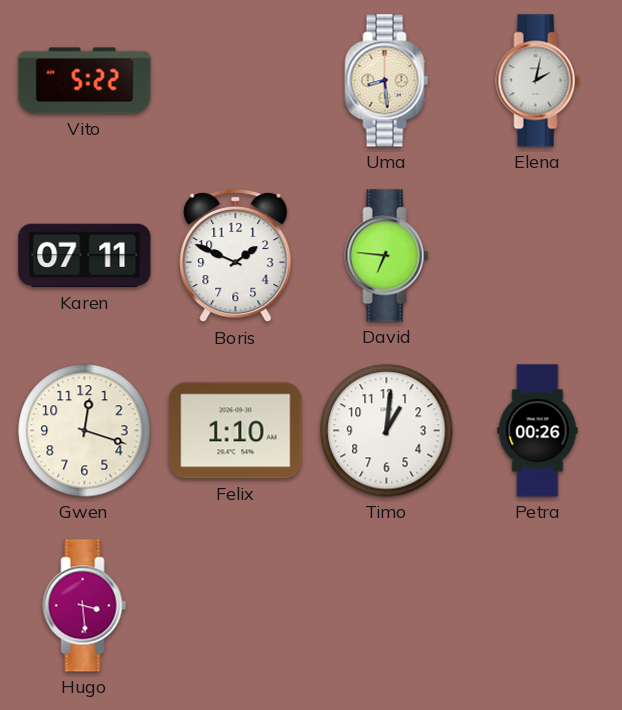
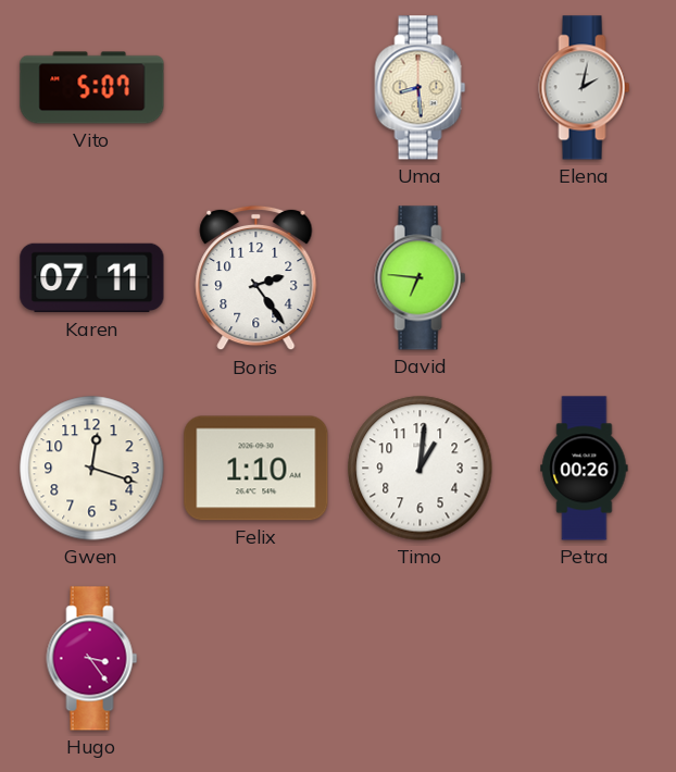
Vito: 5:22 -> 5:07
Boris: 1:49 -> 2:24
Hugo: 3:29 -> 3:24
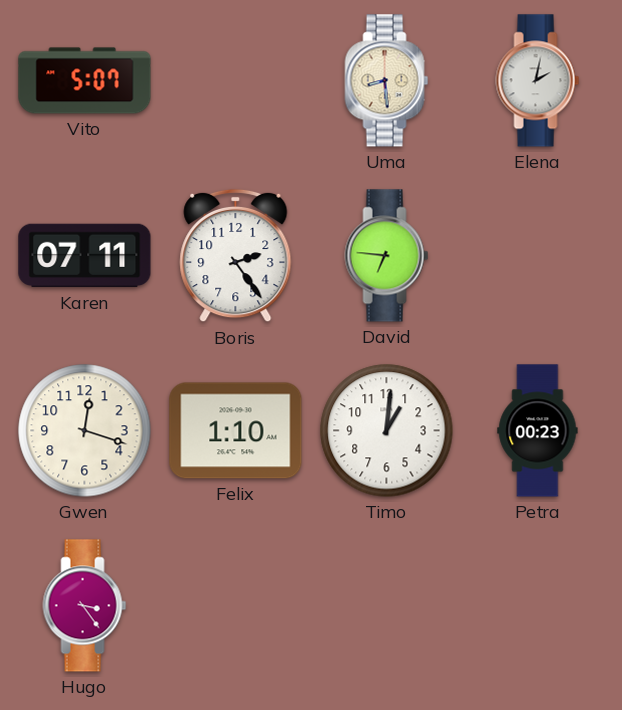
Petra: 00:26 -> 00:23
